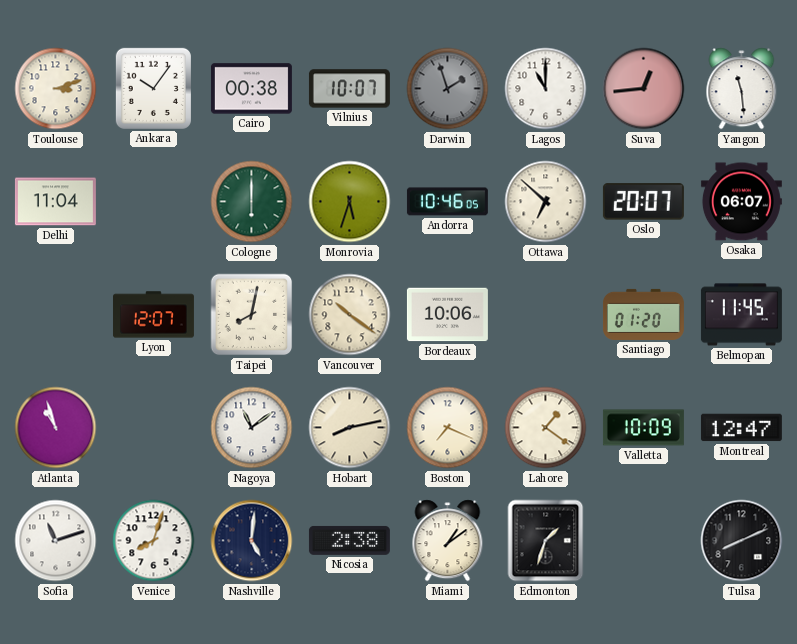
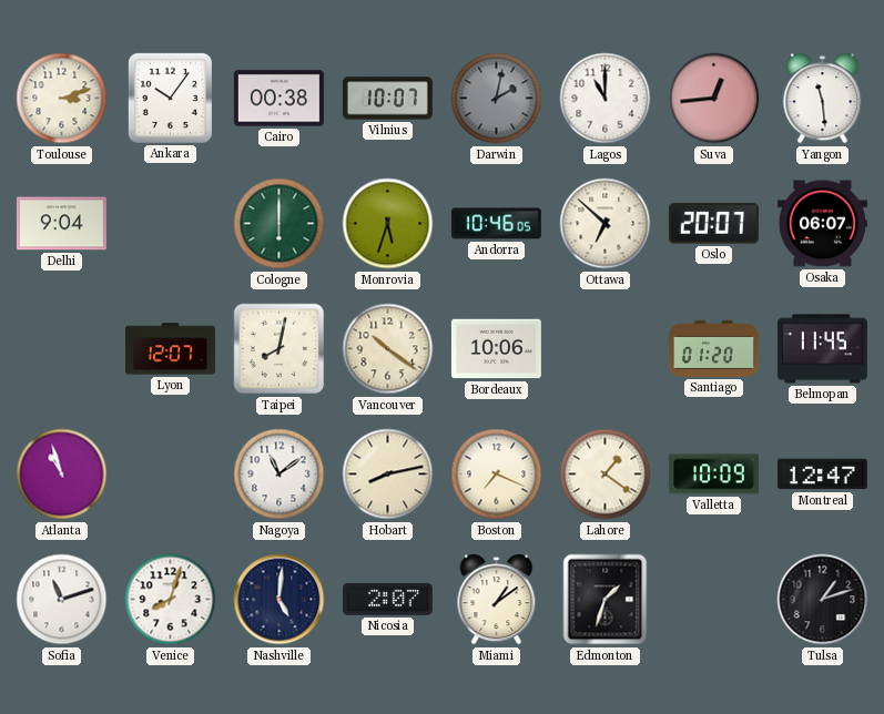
Darwin: 1:57 -> 2:02
Delhi: 11:04 -> 9:04
Nicosia: 2:38 -> 2:07
Tulsa: 8:11 -> 1:12
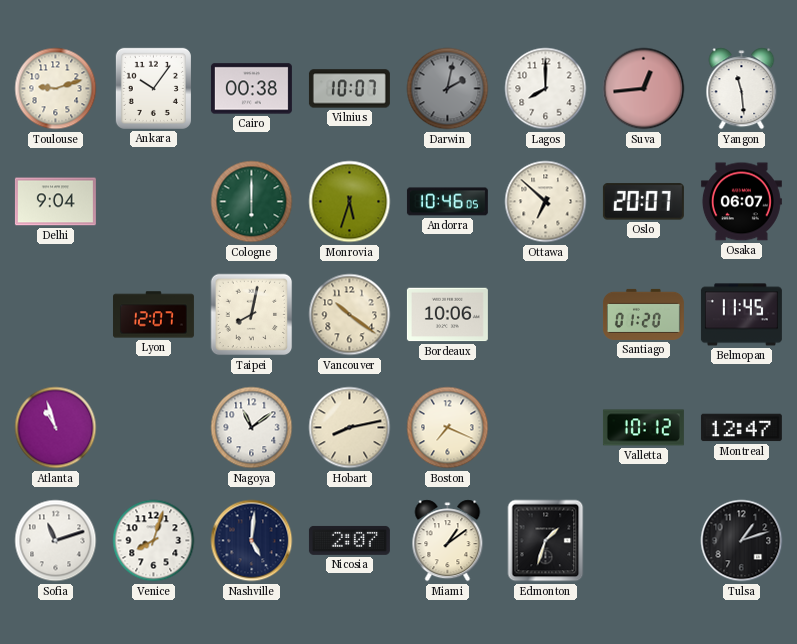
Toulouse: 3:12 -> 9:12
Lagos: 11:00 -> 8:00
Lahore: 1:21 -> none
Valletta: 10:09 -> 10:12
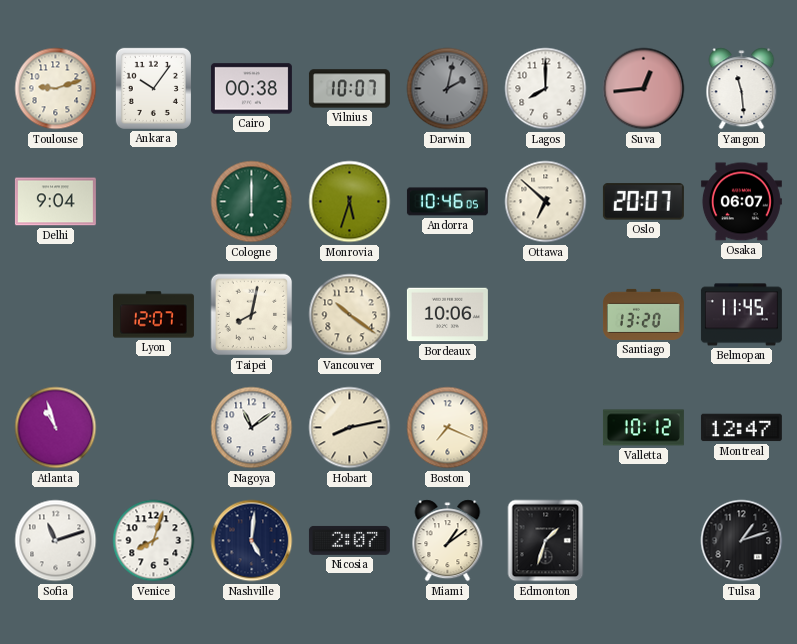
Santiago: 01:20 -> 13:20
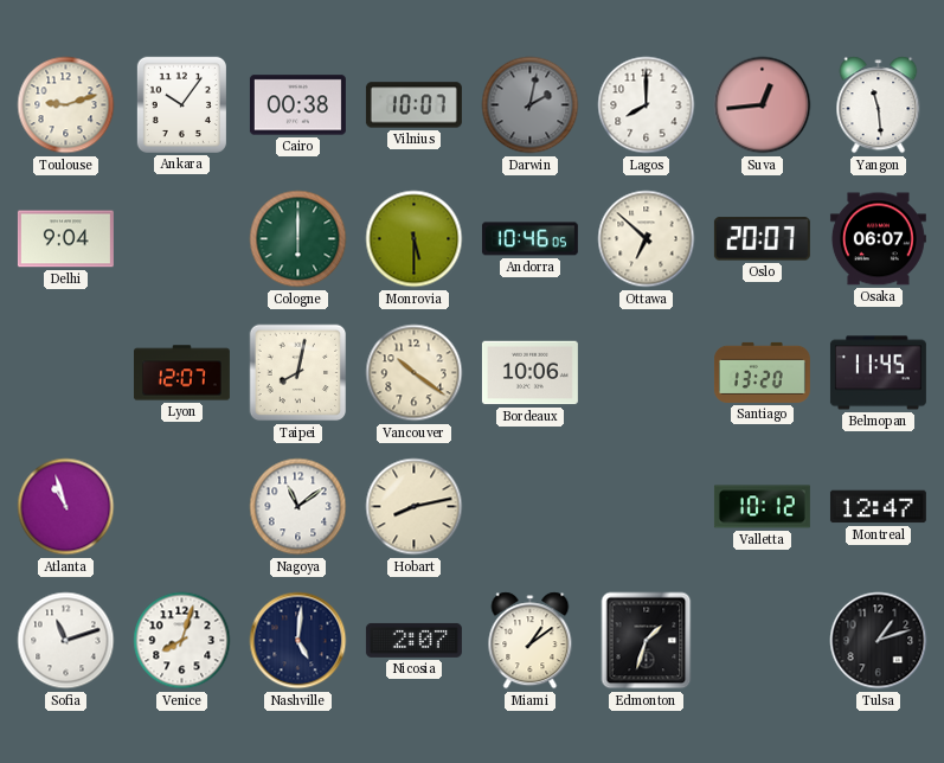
Monrovia: 5:33 -> 5:30
Boston: 7:19 -> none
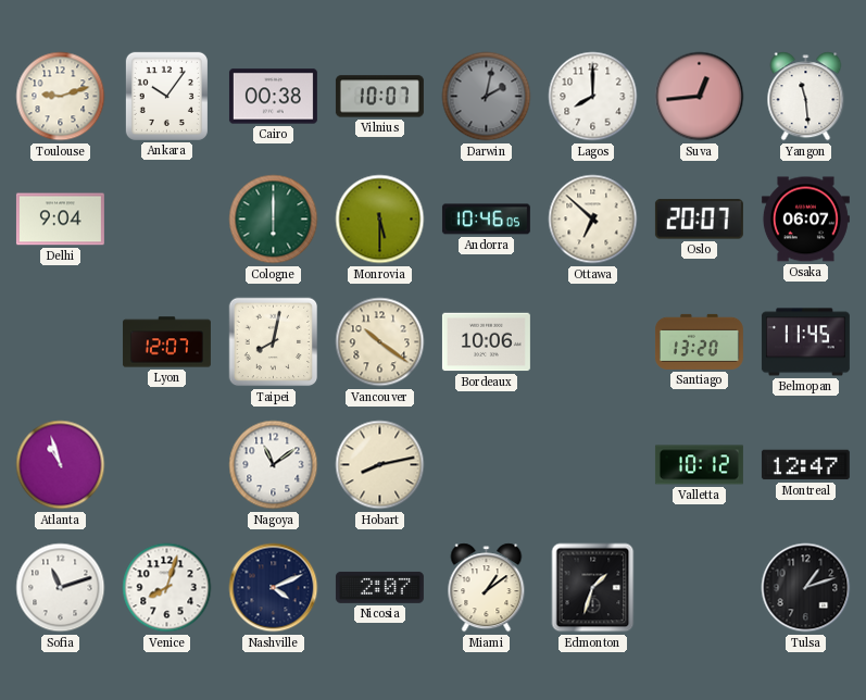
Nashville: 5:01 -> 4:11
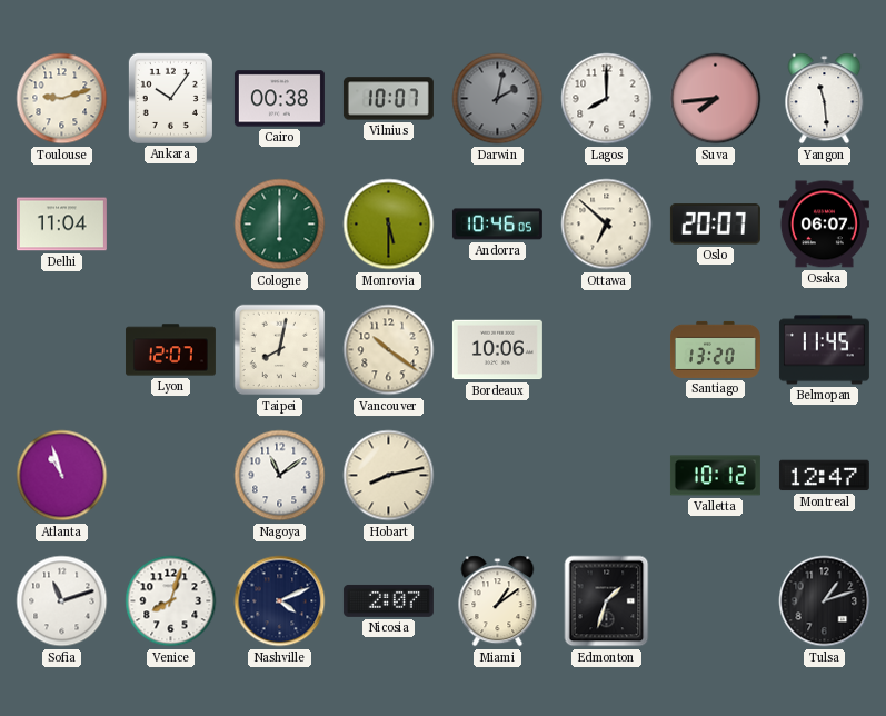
Suva: 12:44 -> 7:44
Delhi: 9:04 -> 11:04
